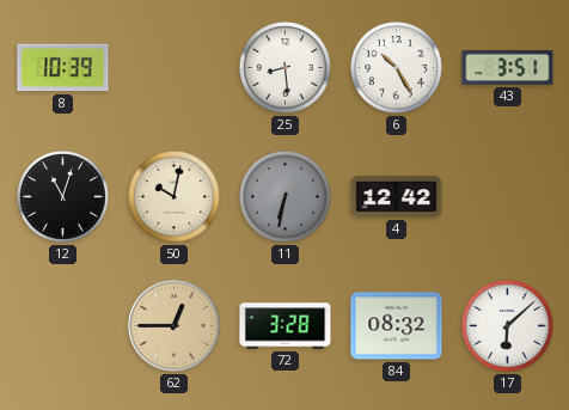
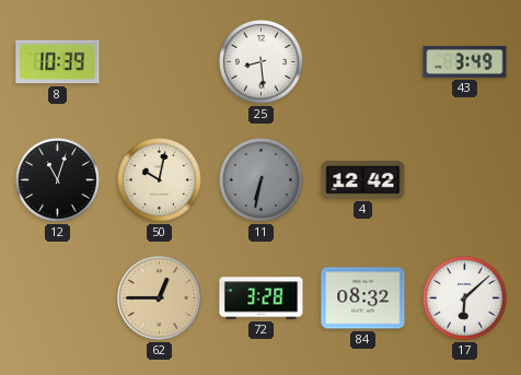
6: 10:25 -> none
43: 3:51 -> 3:49
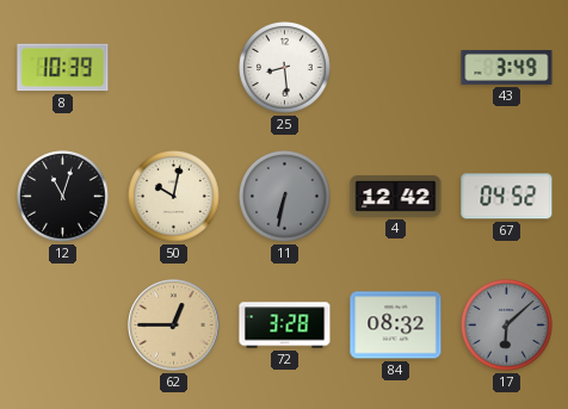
67: none -> 04:52
17 dial: white -> grey
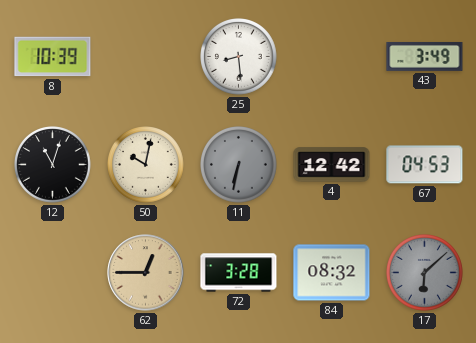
67: 04:52 -> 04:53
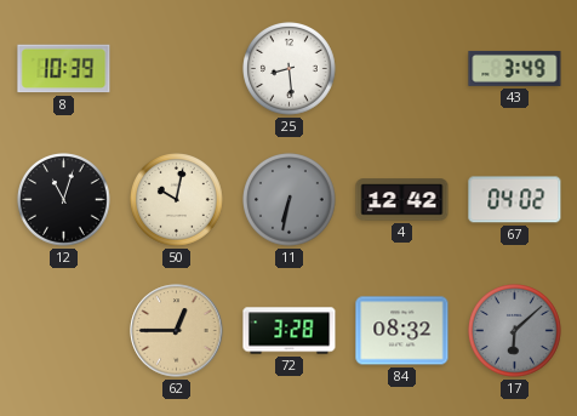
67: 04:53 -> 04:02
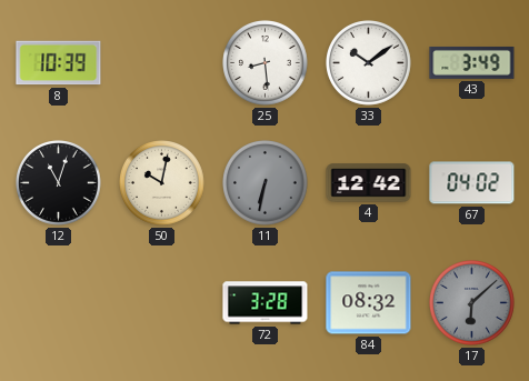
33: none -> 10:09
62: 12:45 -> none
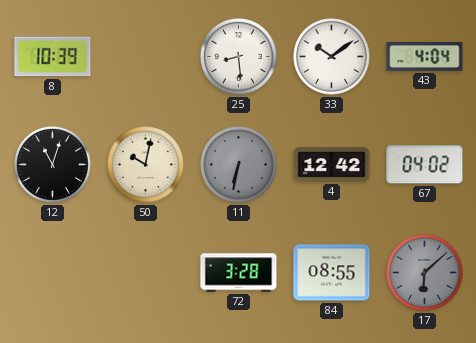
43: 3:49 -> 4:04
84: 08:32 -> 08:55
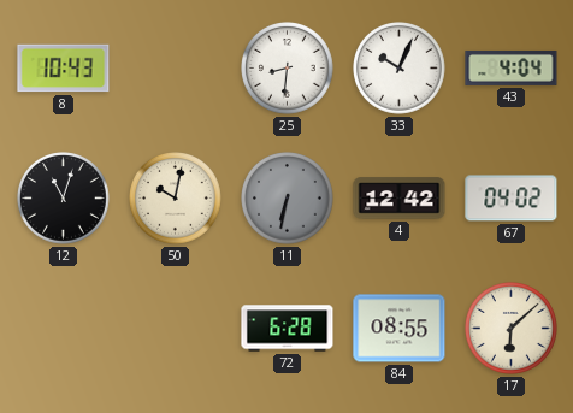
8: 10:39 -> 10:43
25: 8:29 -> 8:31
33: 10:09 -> 10:04
72: 3:28 -> 6:28
17 dial: grey -> cream
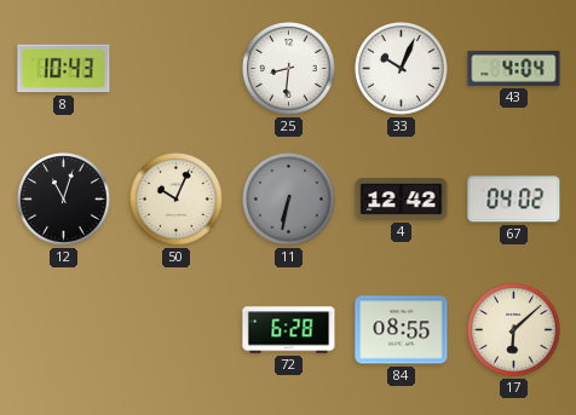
50: 10:02 -> 10:04
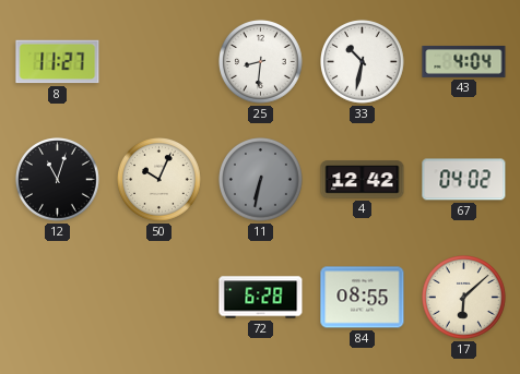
8: 10:43 -> 11:27
33: 10:04 -> 10:32
